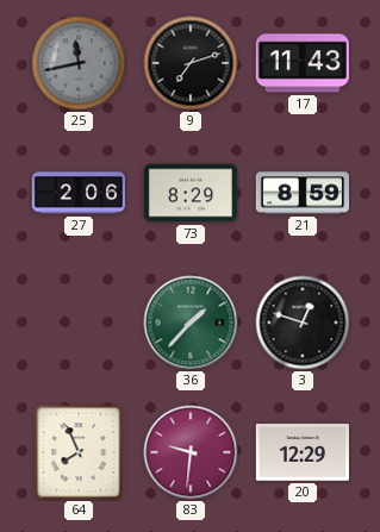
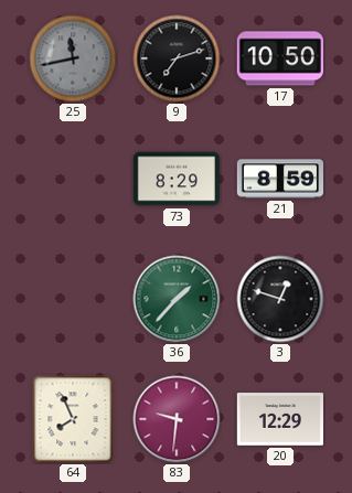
17: 11:43 -> 10:50
27: 2:06 -> none
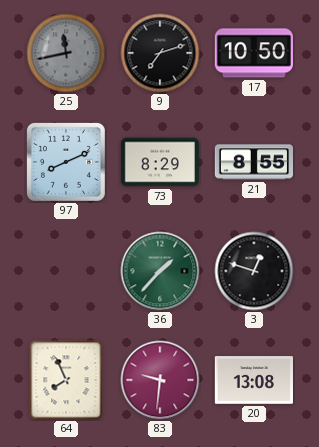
97: none -> 8:11
21: 8:59 -> 8:55
20: 12:29 -> 13:08
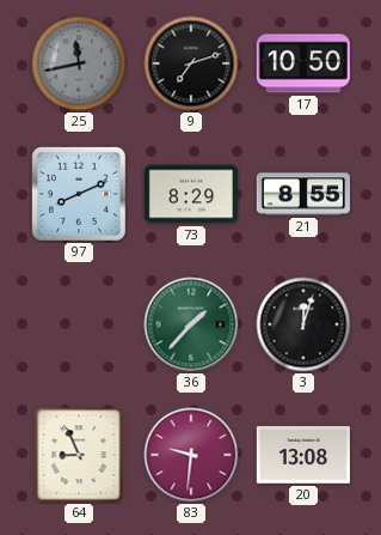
3: 12:48 -> 12:03
64: 7:56 -> 8:56
